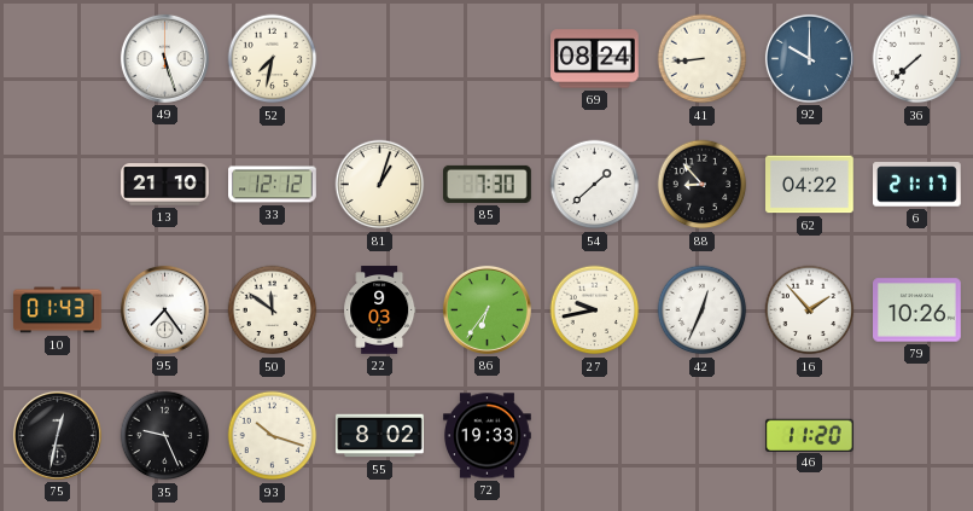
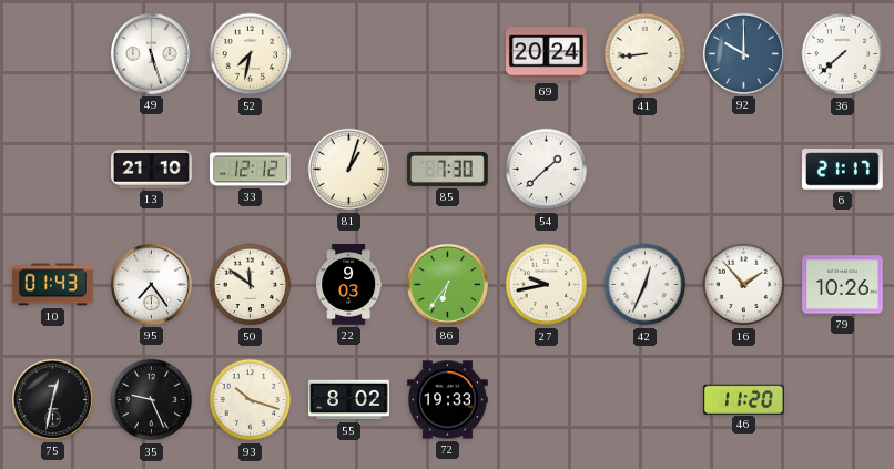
69: 08:24 -> 20:24
88: 8:53 -> none
62: 04:22 -> none
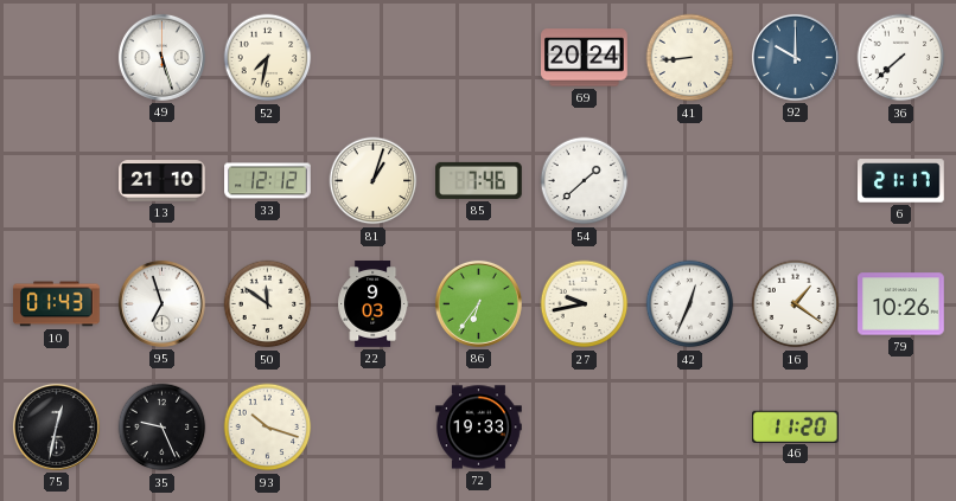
85: 7:30 -> 7:46
95: 7:24 -> 6:57
16: 1:53 -> 1:21
55: 8:02 -> none
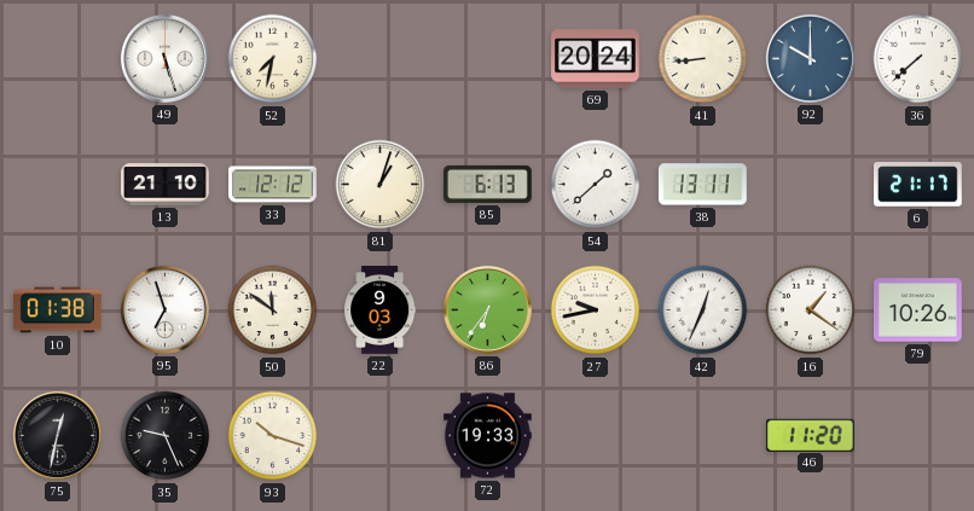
85: 7:46 -> 6:13
38: none -> 13:11
10: 01:43 -> 01:38
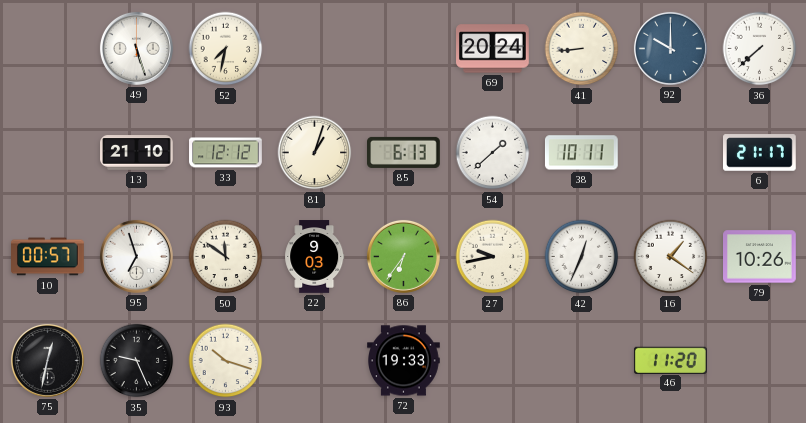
38: 13:11 -> 10:11
10: 01:38 -> 00:57
